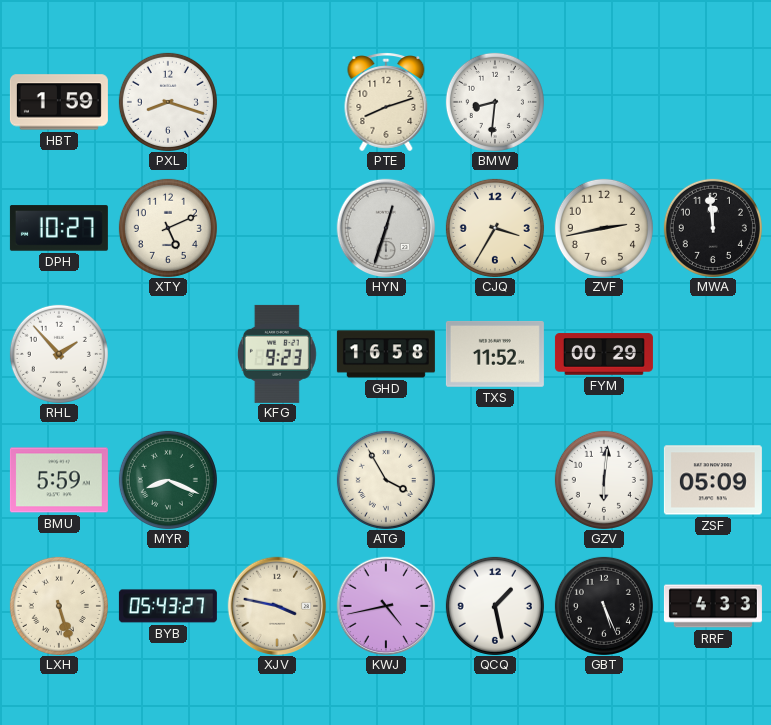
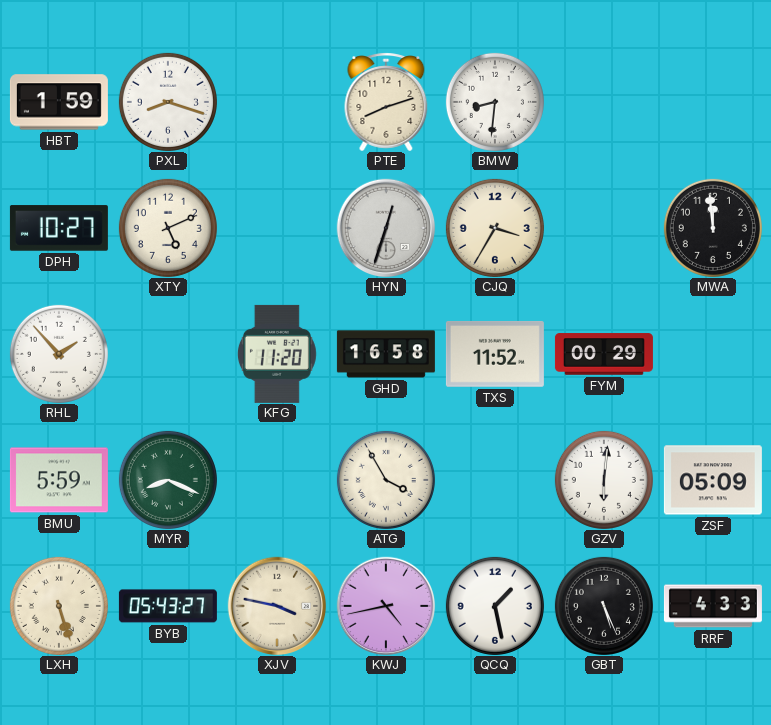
ZVF: 2:43 -> none
KFG: 9:23 -> 11:20
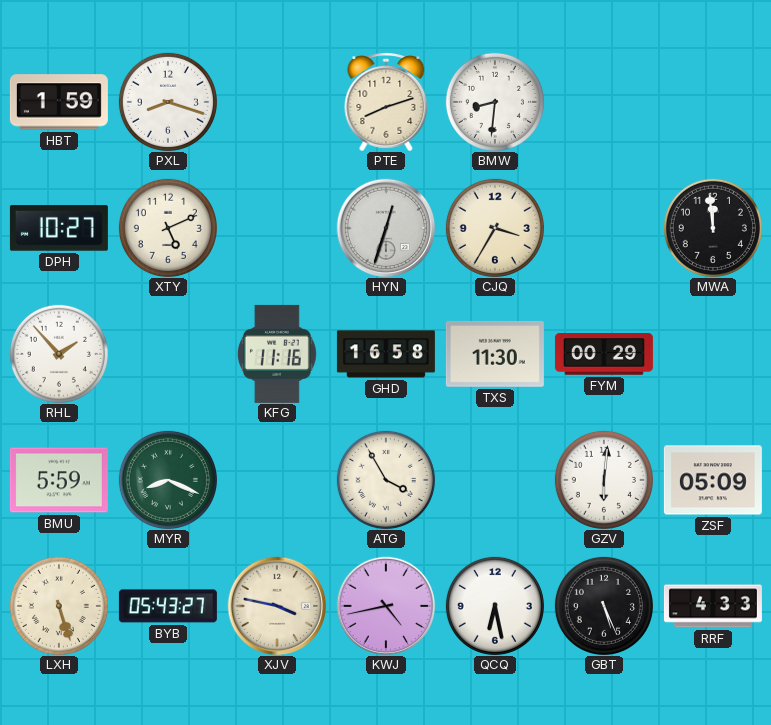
KFG: 11:20 -> 11:16
TXS: 11:52 -> 11:30
QCQ: 1:28 -> 6:28
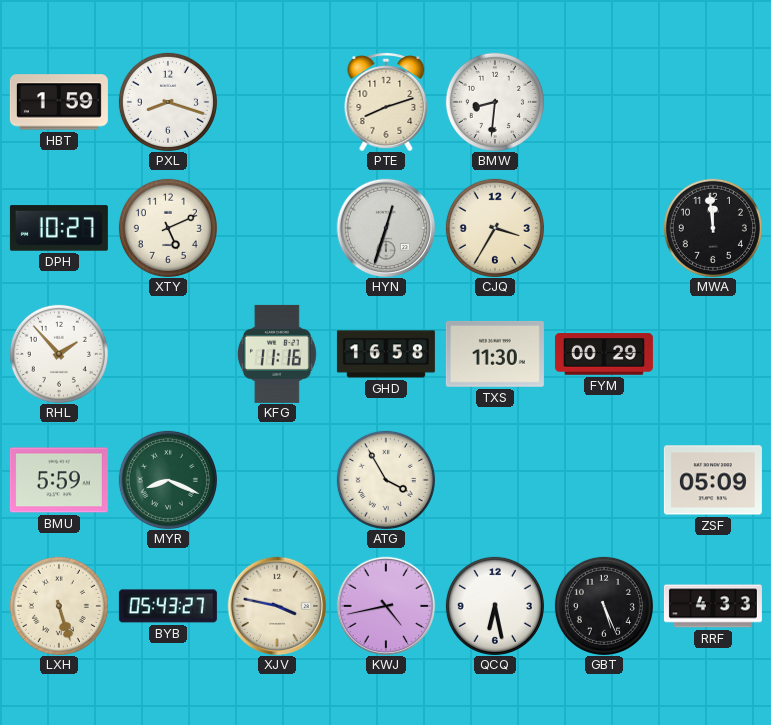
GZV: 6:01 -> none
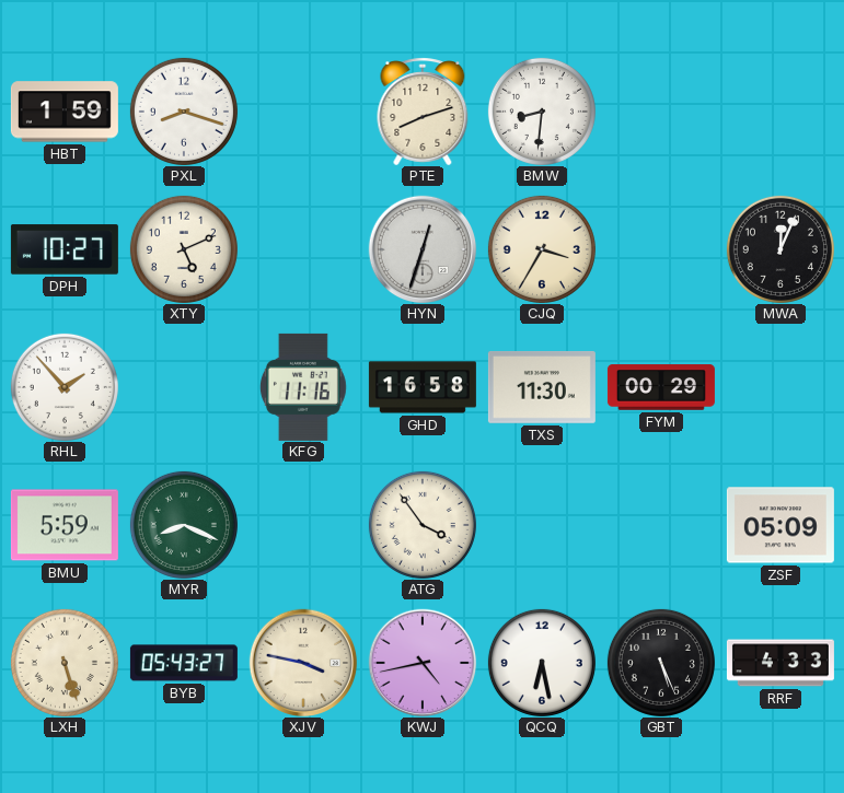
MWA: 11:59 -> 12:04
ATG: 3:55 -> 3:54
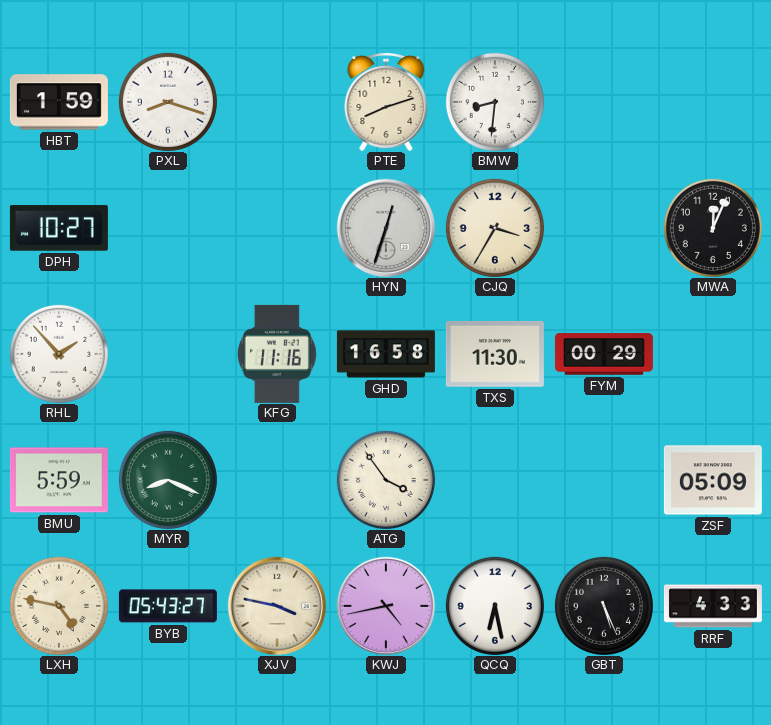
XTY: 5:11 -> none
LXH: 5:27 -> 4:47
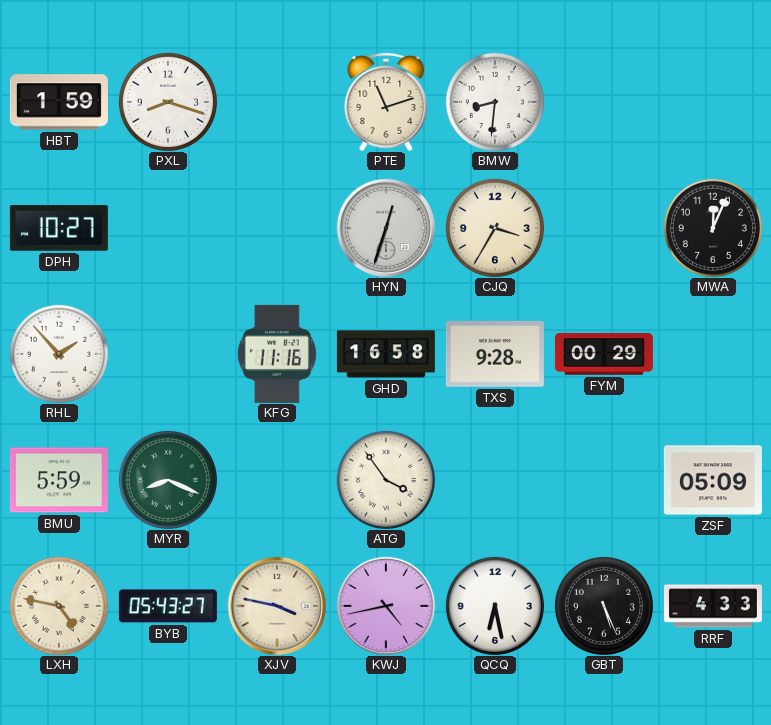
PTE: 8:12 -> 11:12
TXS: 11:30 -> 9:28
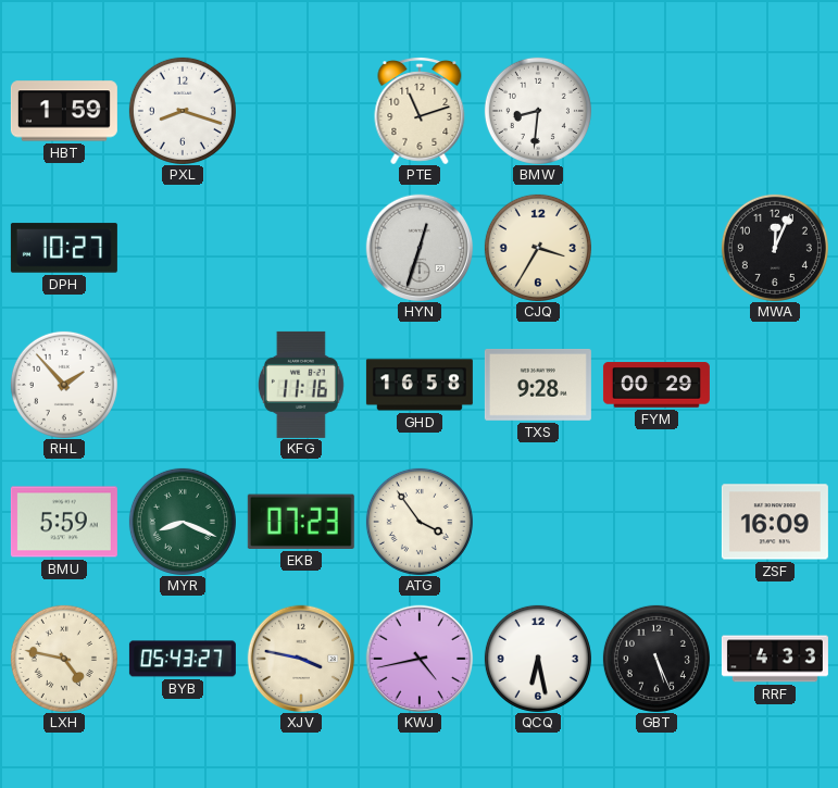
EKB: none -> 07:23
ZSF: 05:09 -> 16:09
